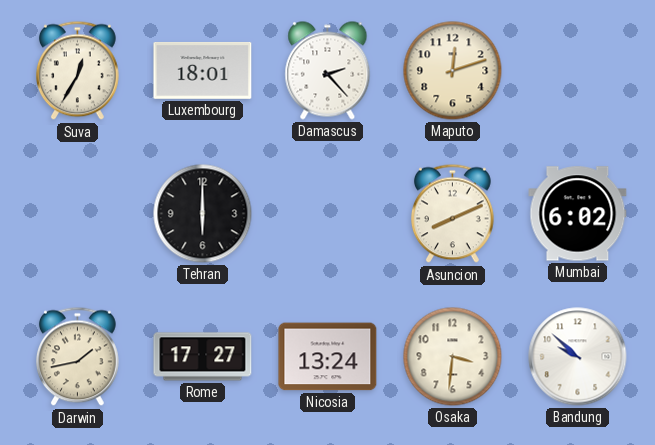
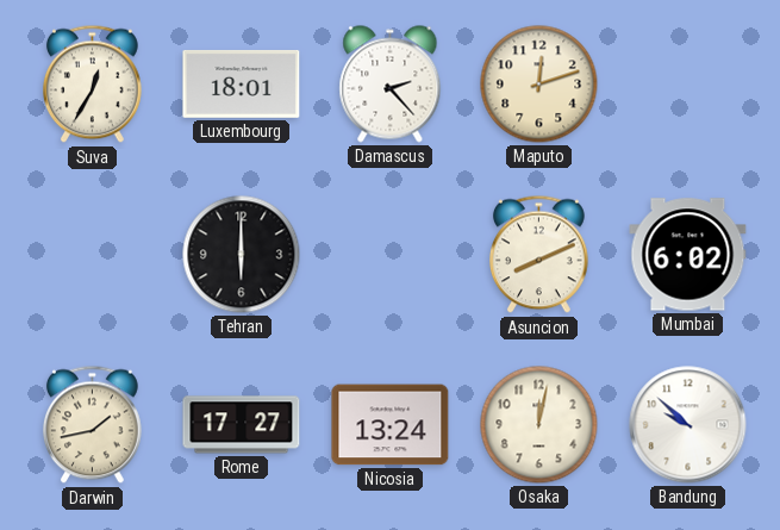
Osaka: 3:31 -> 12:02
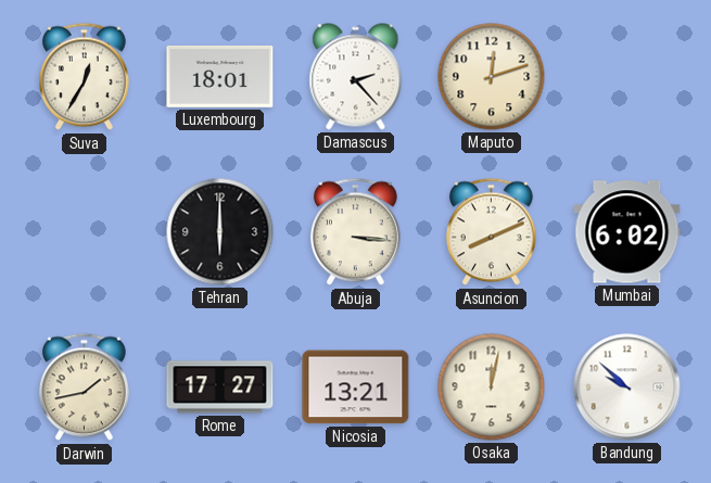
Abuja: none -> 3:16
Nicosia: 13:24 -> 13:21
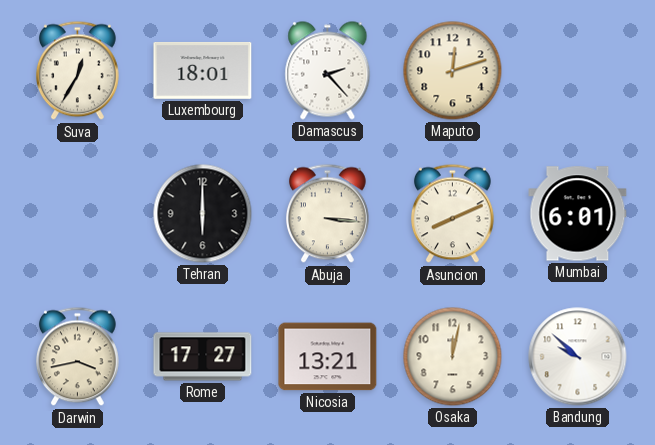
Mumbai: 6:02 -> 6:01
Darwin: 1:43 -> 3:43
